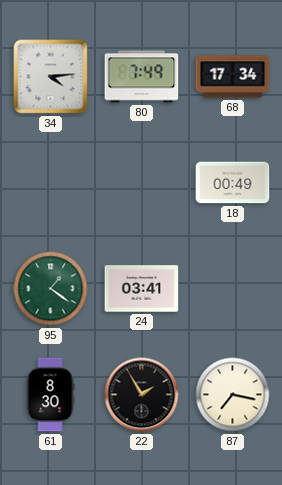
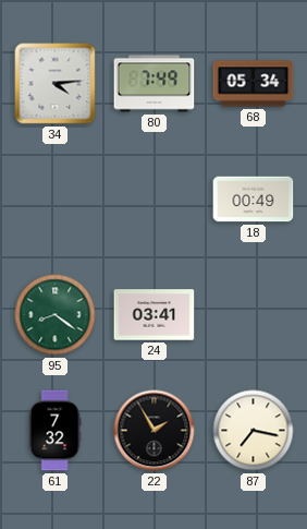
68: 17:34 -> 05:34
95: 1:21 -> 8:21
61: 8:30 -> 7:32
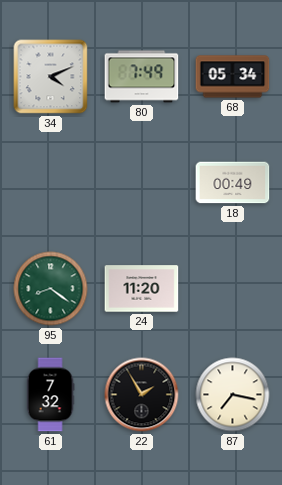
34: 4:14 -> 4:11
24: 03:41 -> 11:20
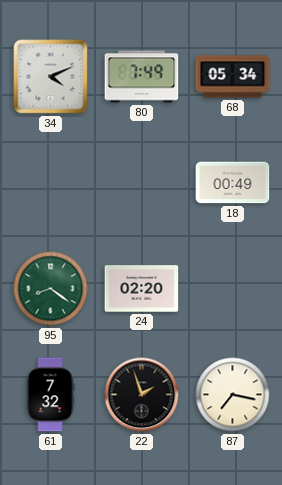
24: 11:20 -> 02:20
22: 1:55 -> 1:57
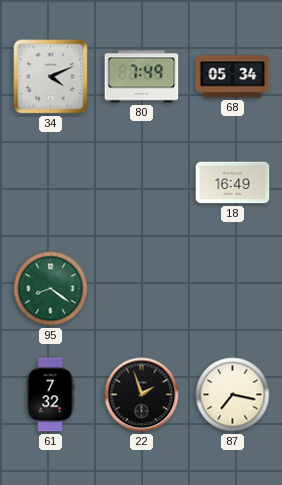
18: 00:49 -> 16:49
24: 02:20 -> none
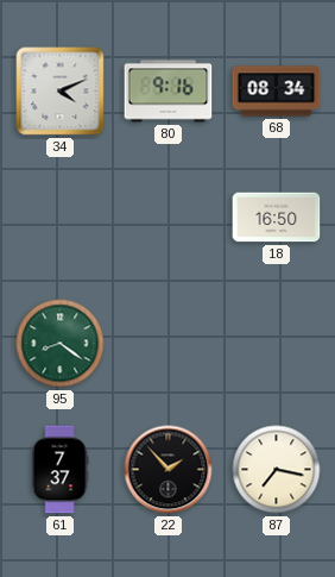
80: 7:49 -> 9:16
68: 05:34 -> 08:34
18: 16:49 -> 16:50
61: 7:32 -> 7:37
22: 1:57 -> 1:53
